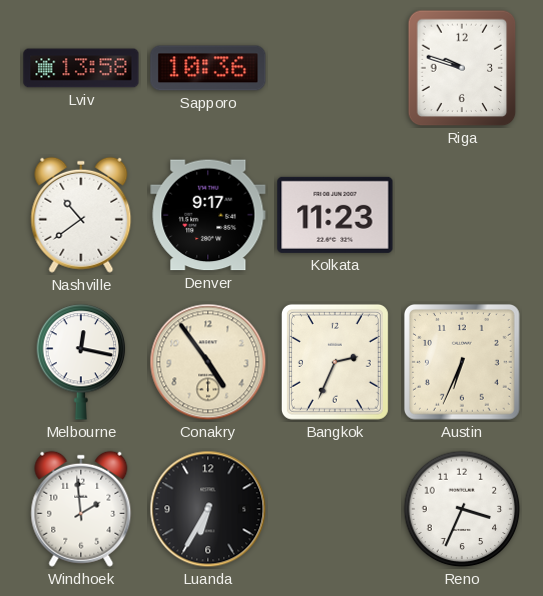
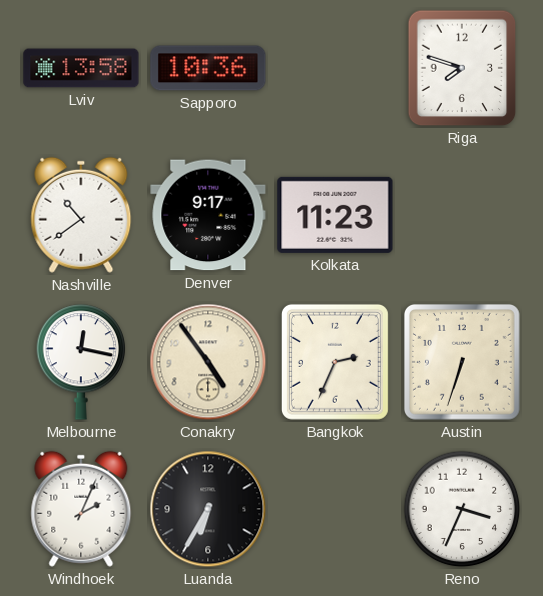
Riga: 9:48 -> 7:48
Austin: 6:34 -> 6:33
Windhoek: 1:59 -> 2:04
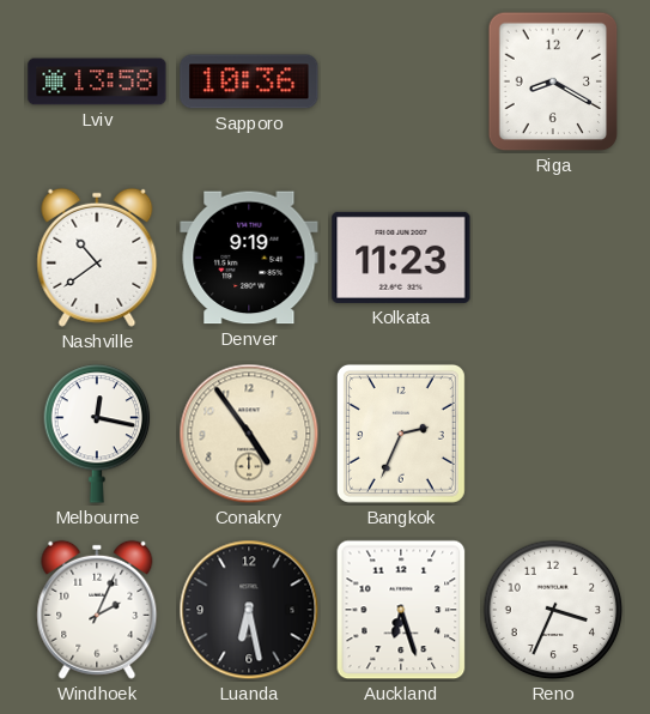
Riga: 7:48 -> 8:20
Denver: 9:17 -> 9:19
Austin: 6:33 -> none
Luanda: 6:35 -> 6:28
Auckland: none -> 6:27
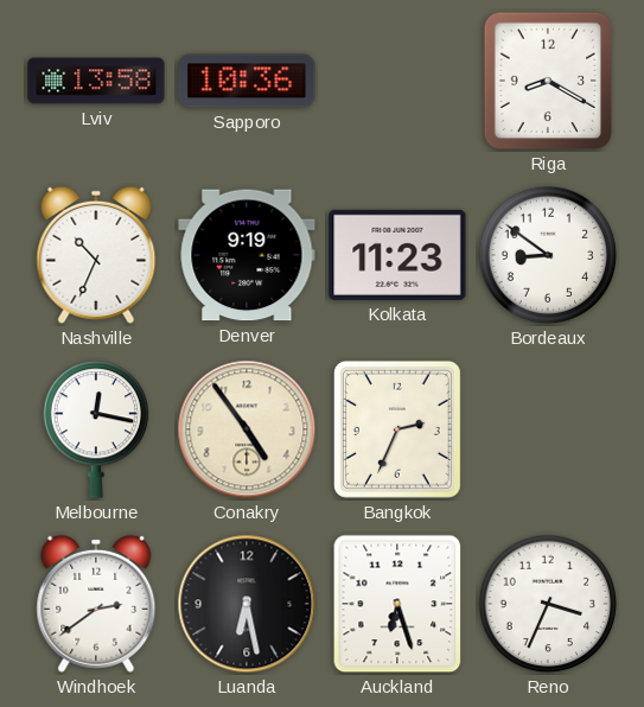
Nashville: 10:39 -> 10:34
Bordeaux: none -> 8:51
Windhoek: 2:04 -> 2:39
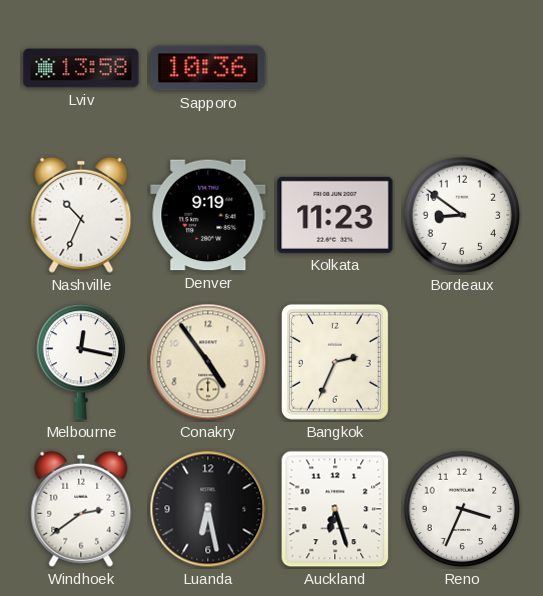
Riga: 8:20 -> none
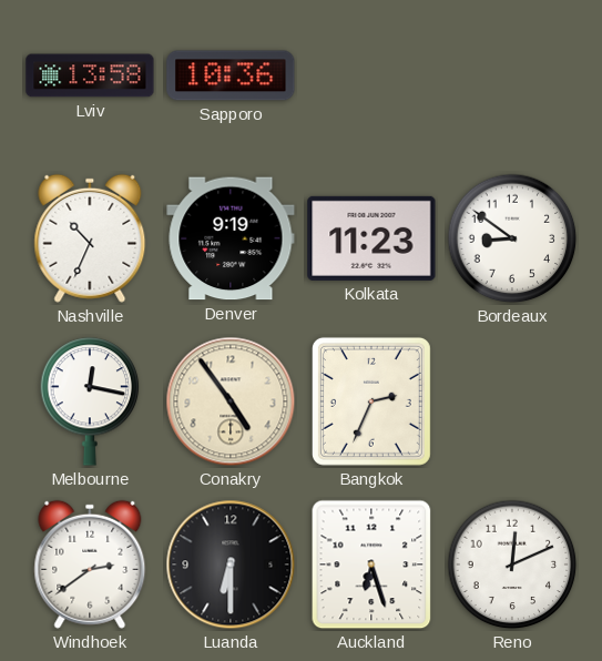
Luanda: 6:28 -> 6:30
Reno: 3:34 -> 12:11
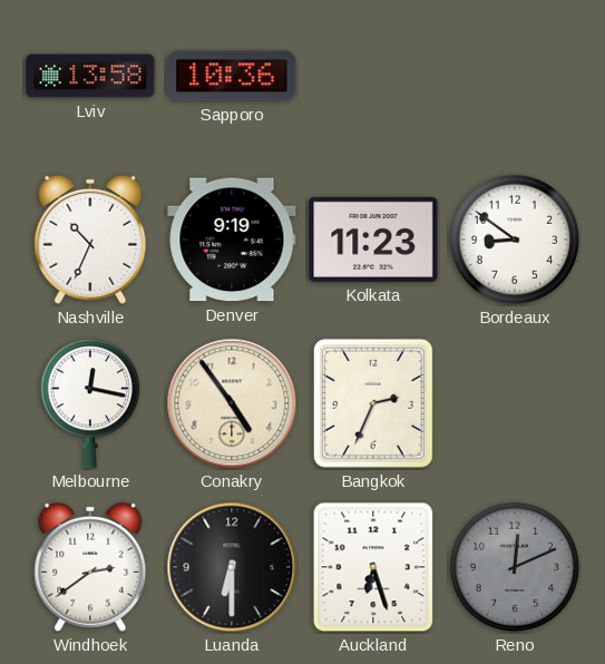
Reno dial: white -> grey
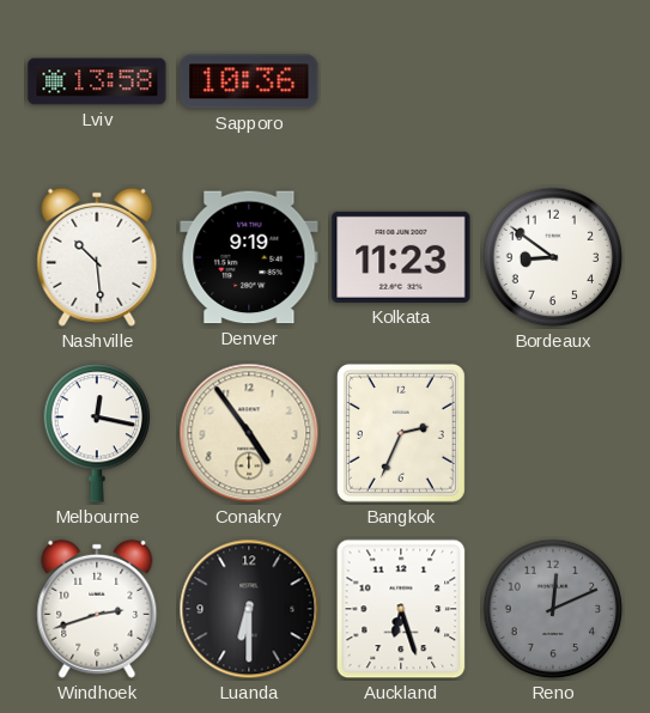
Nashville: 10:34 -> 10:29
Windhoek: 2:39 -> 2:42
